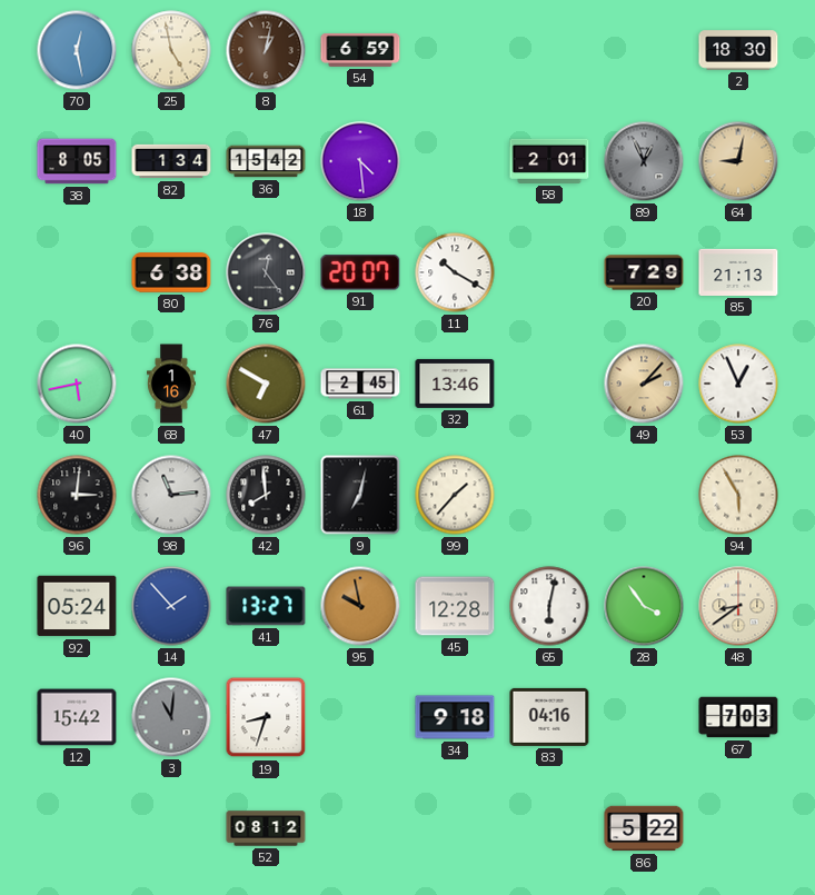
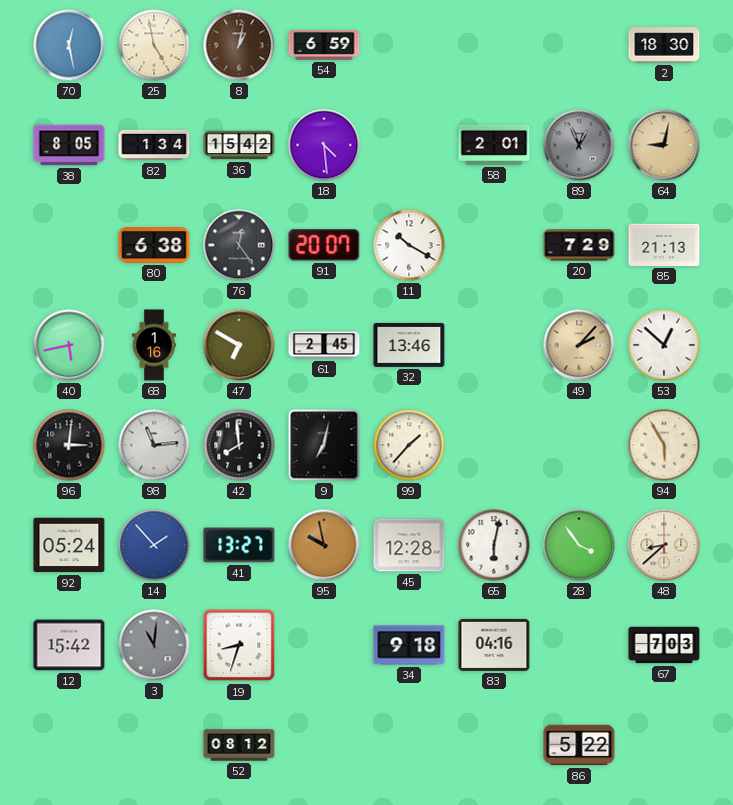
53: 12:56 -> 12:52
48: 8:39 -> 8:38
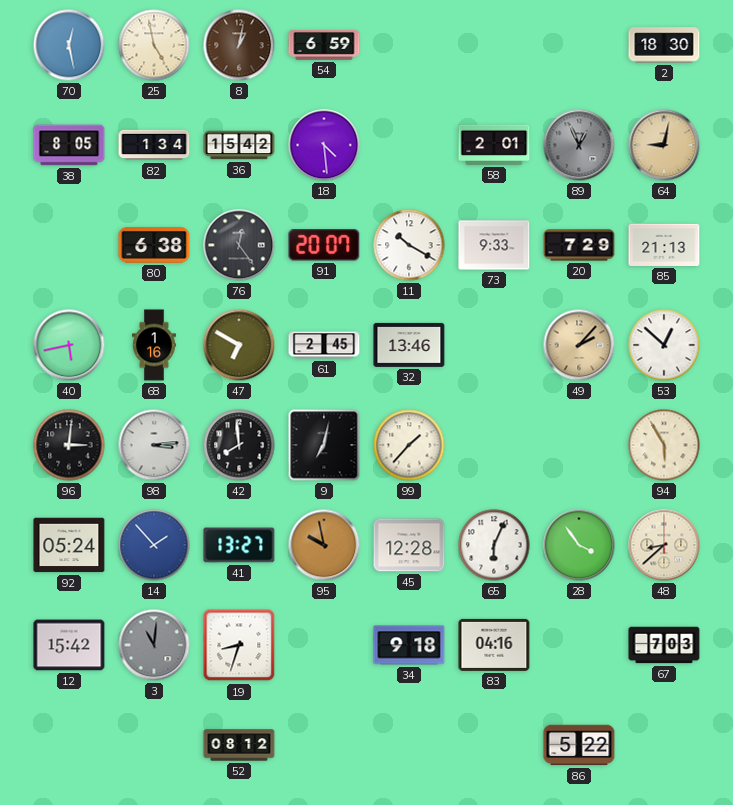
73: none -> 9:33
98: 11:14 -> 3:14
65: 6:02 -> 6:04
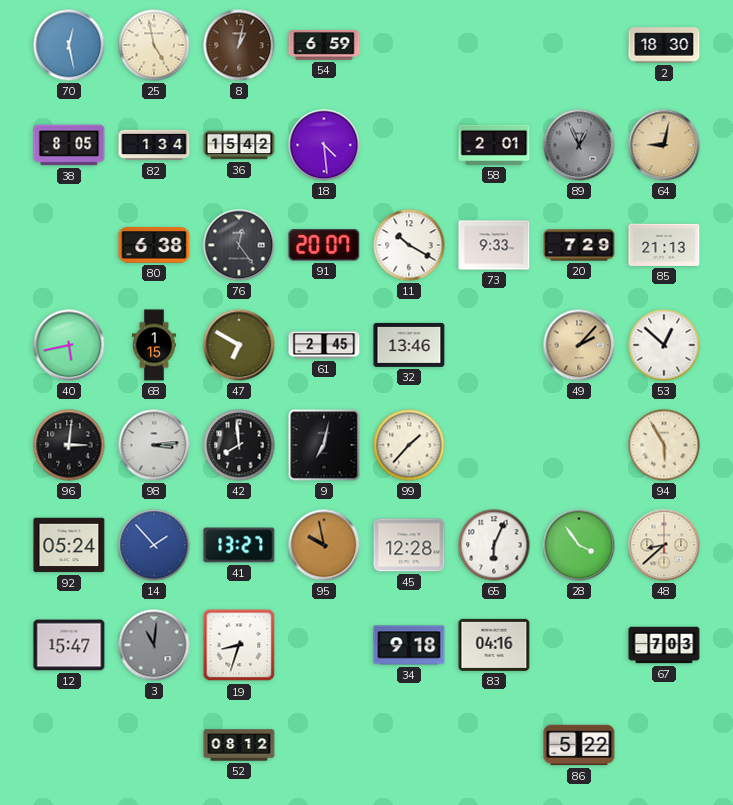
68: 1:16 -> 1:15
12: 15:42 -> 15:47
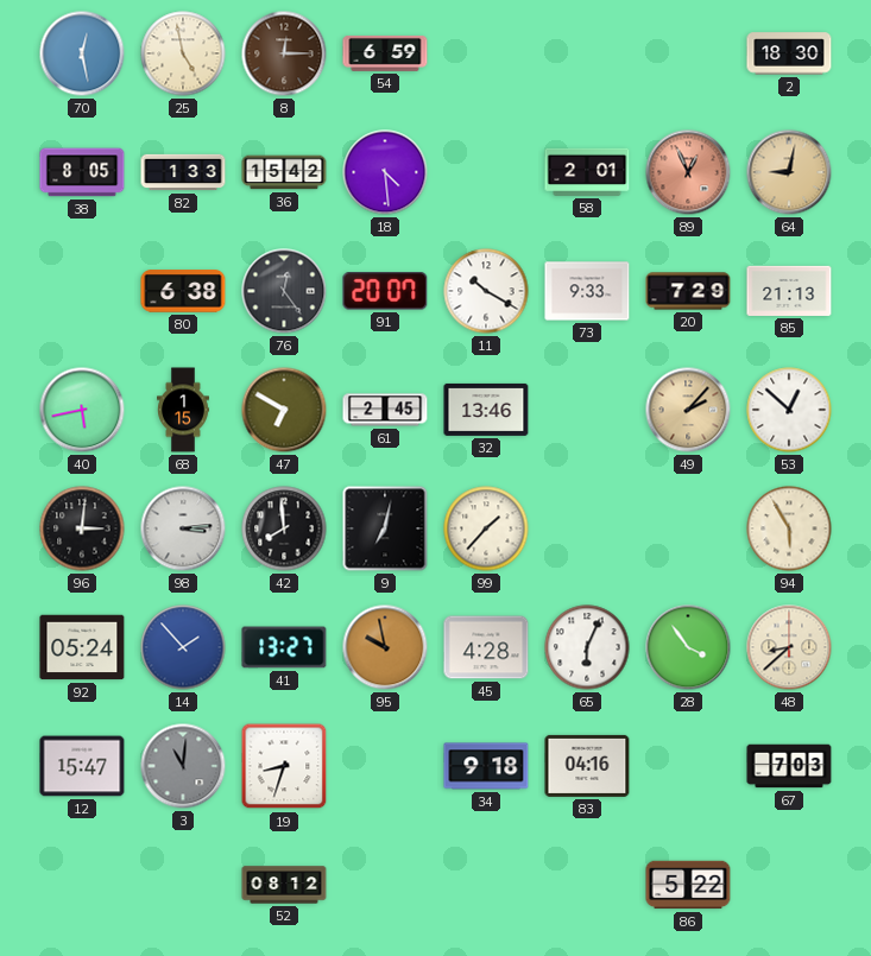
8: 1:02 -> 12:15
82: 1:34 -> 1:33
89 dial: grey -> salmon
45: 12:28 -> 4:28
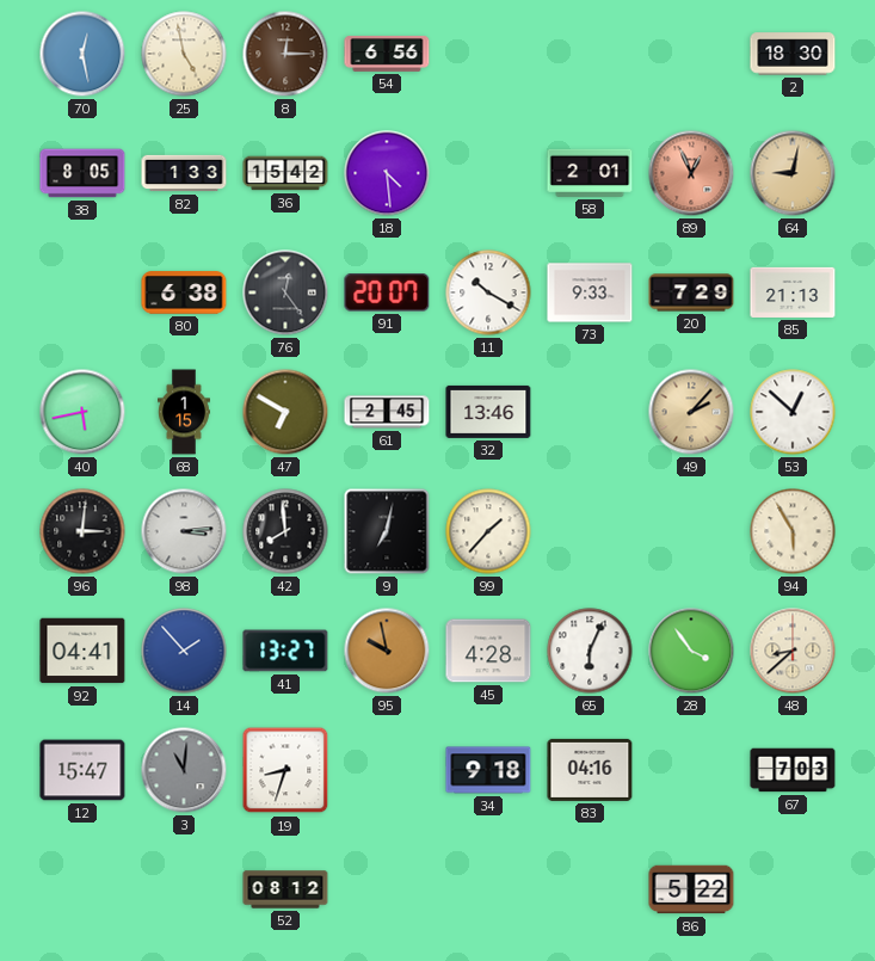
54: 6:59 -> 6:56
92: 05:24 -> 04:41
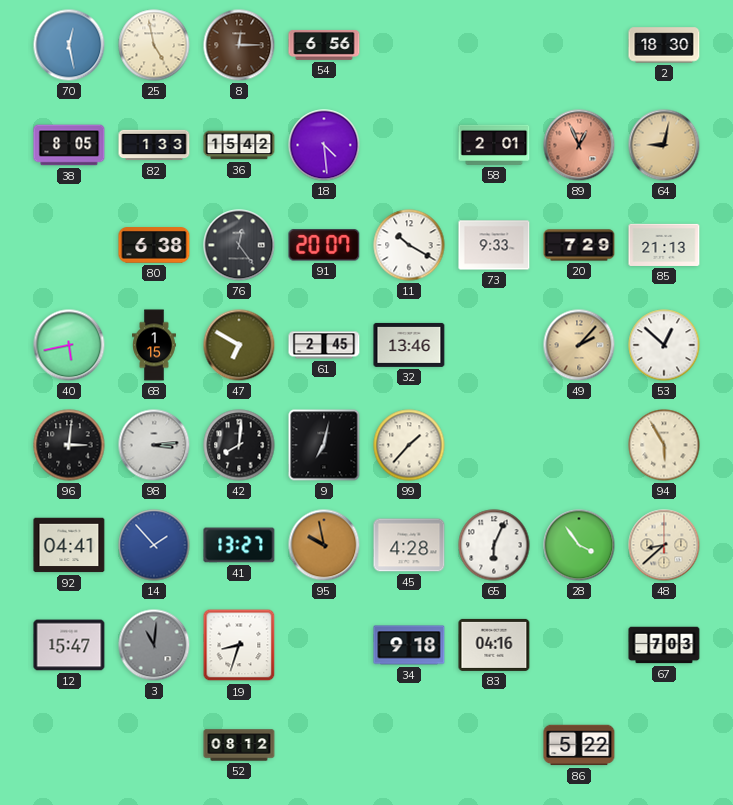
42: 7:59 -> 8:01
